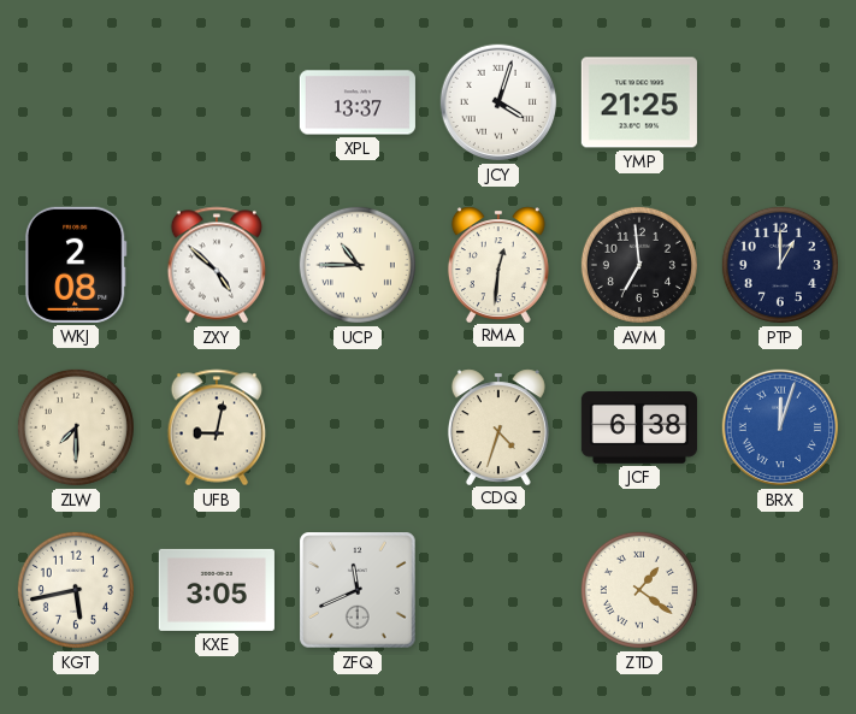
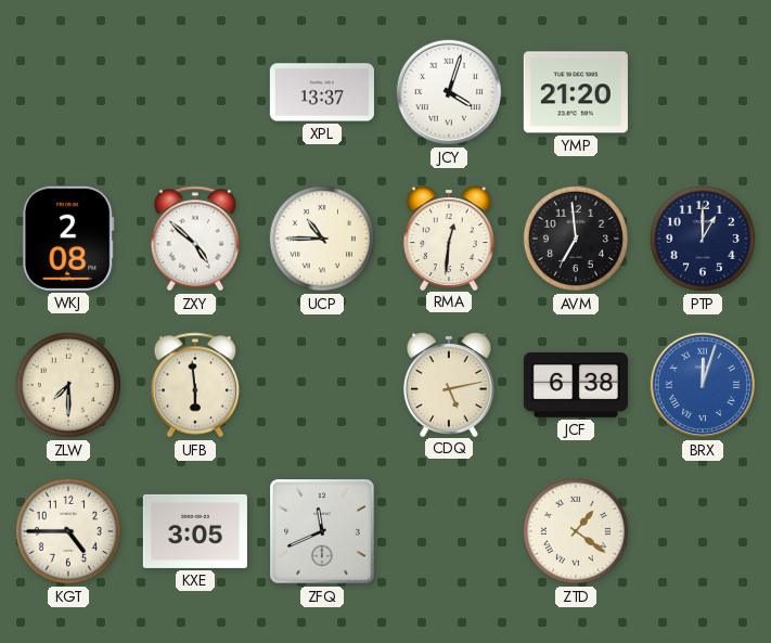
YMP: 21:25 -> 21:20
UFB: 9:02 -> 5:59
CDQ: 4:33 -> 5:13
KGT: 5:43 -> 4:45
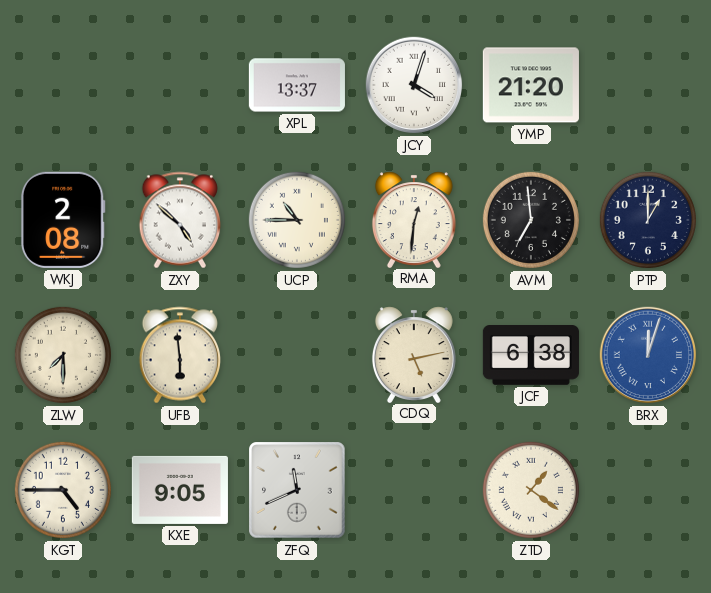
KXE: 3:05 -> 9:05
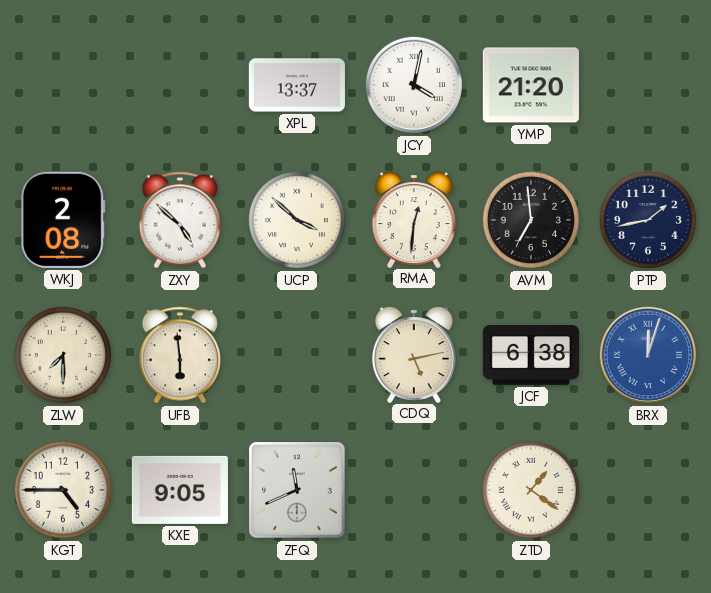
JCY: 4:03 -> 4:02
UCP: 10:45 -> 3:52
PTP: 1:00 -> 1:43
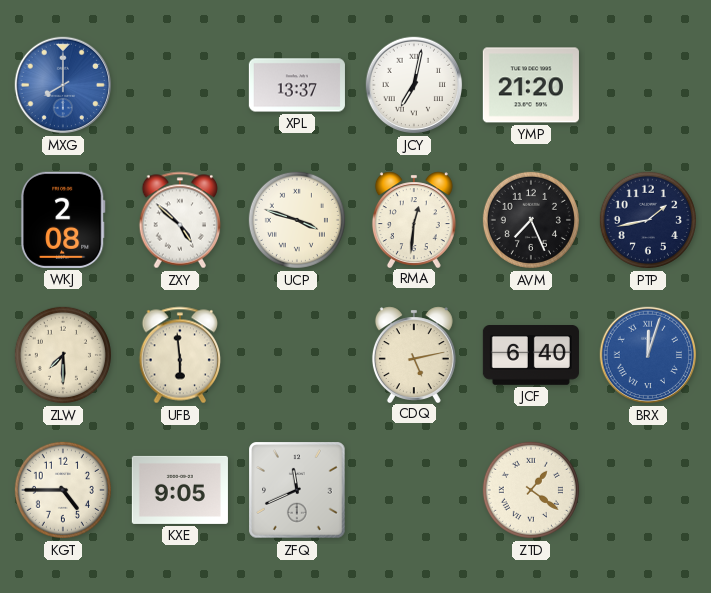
MXG: none -> 8:00
JCY: 4:02 -> 7:02
UCP: 3:52 -> 3:48
AVM: 6:59 -> 7:26
JCF: 6:38 -> 6:40
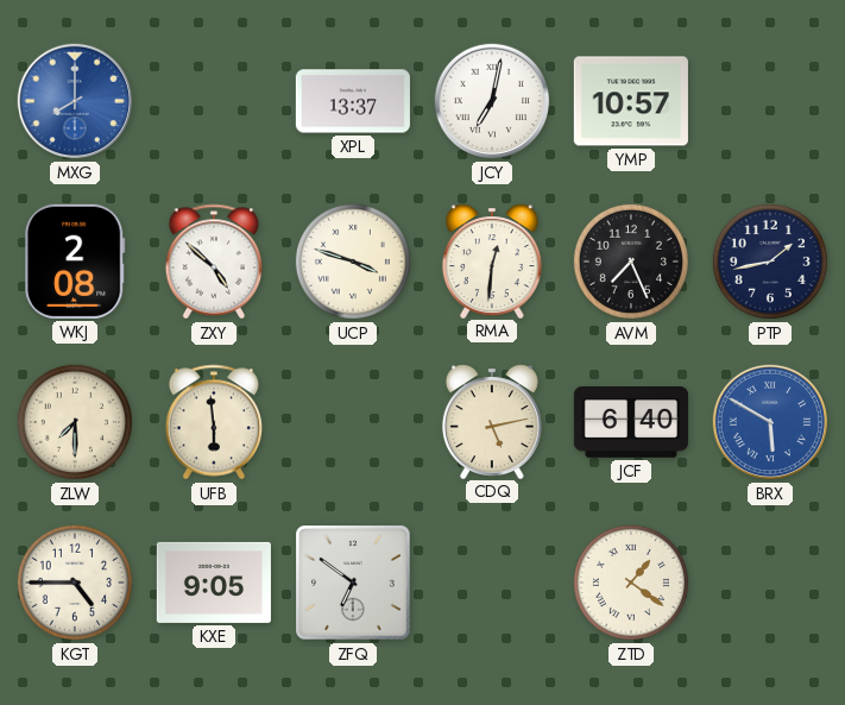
YMP: 21:20 -> 10:57
BRX: 12:03 -> 5:50
ZFQ: 11:41 -> 6:51
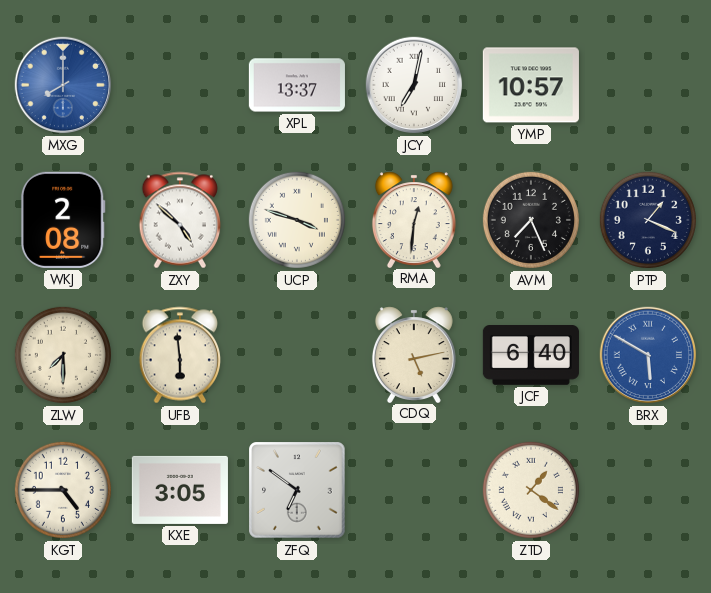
PTP: 1:43 -> 1:19
KXE: 9:05 -> 3:05
